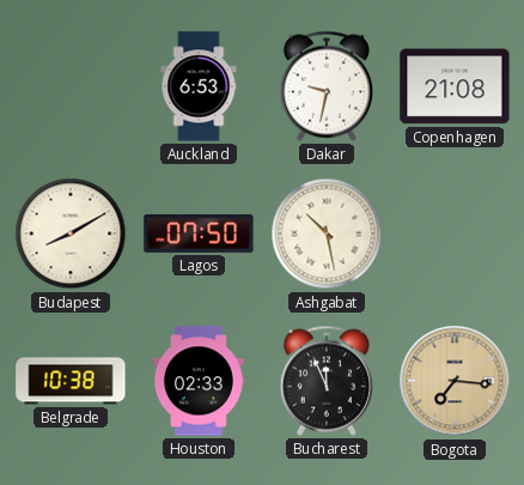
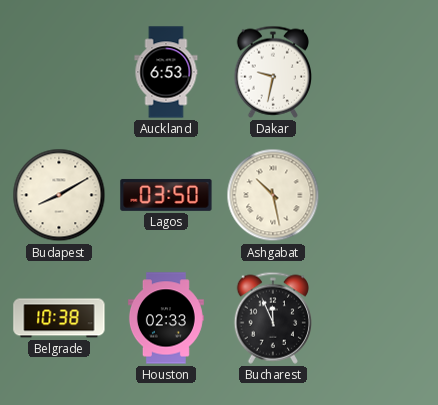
Copenhagen: 21:08 -> none
Lagos: 07:50 -> 03:50
Bogota: 7:16 -> none
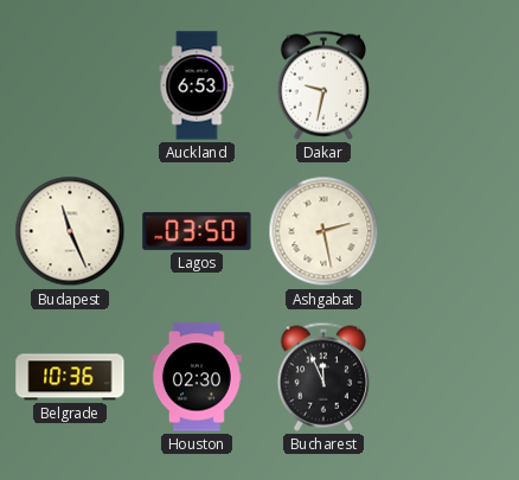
Budapest: 8:10 -> 11:26
Ashgabat: 10:28 -> 2:28
Belgrade: 10:38 -> 10:36
Houston: 02:33 -> 02:30
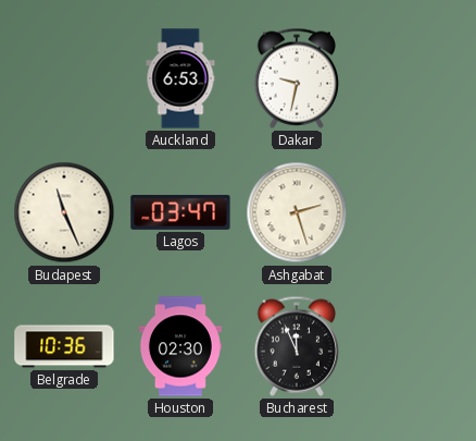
Lagos: 03:50 -> 03:47
Ashgabat: 2:28 -> 2:27
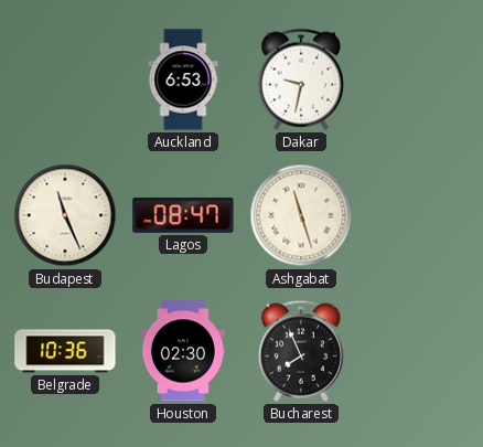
Lagos: 03:47 -> 08:47
Ashgabat: 2:27 -> 11:27
Bucharest: 11:56 -> 7:56
